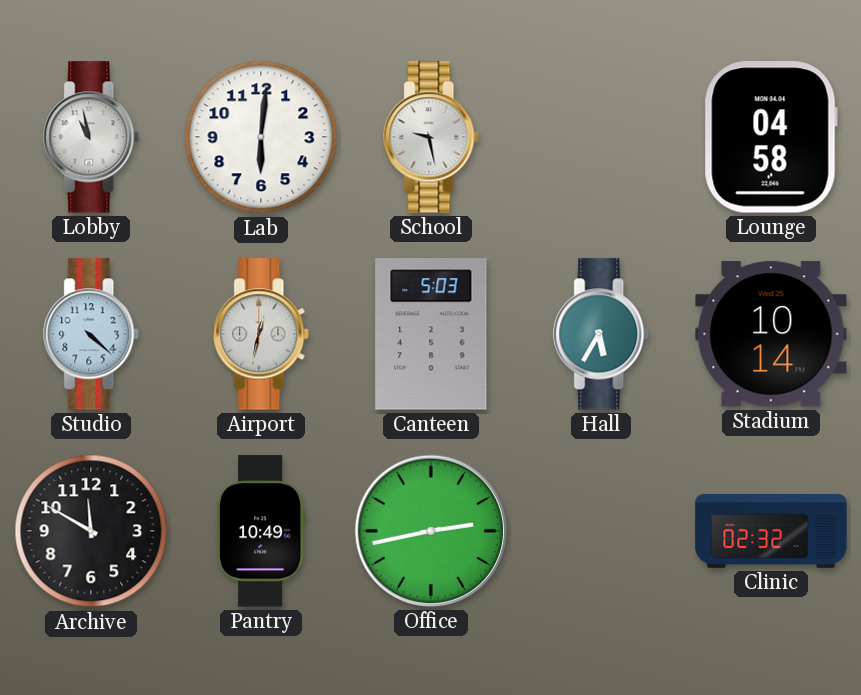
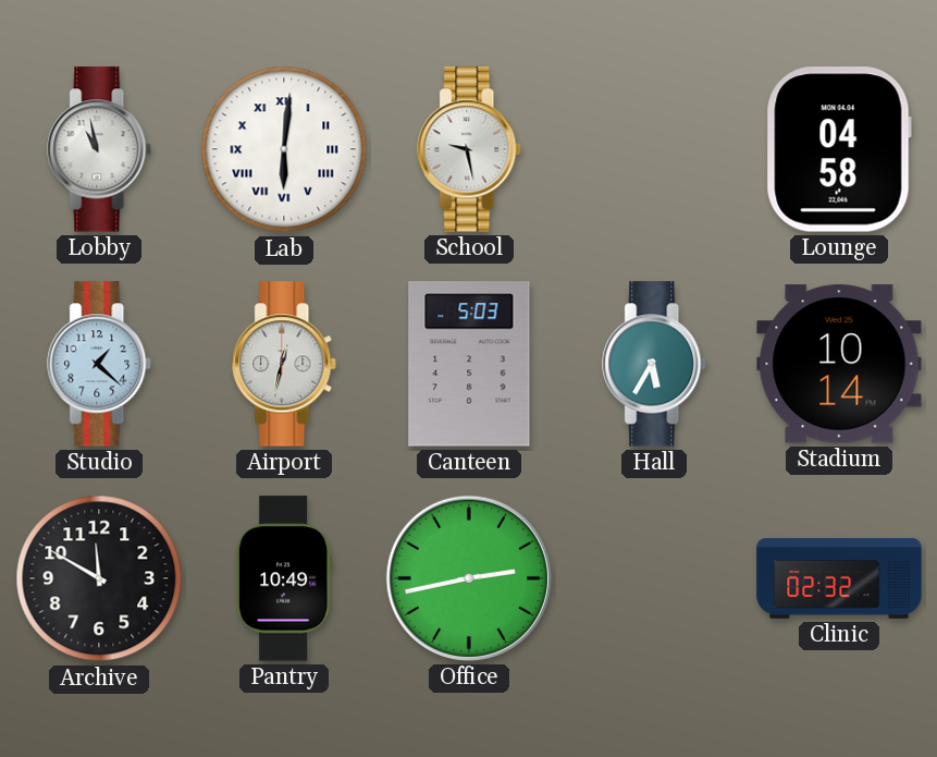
Lab numerals: Arabic -> Roman
Studio: 4:22 -> 1:22
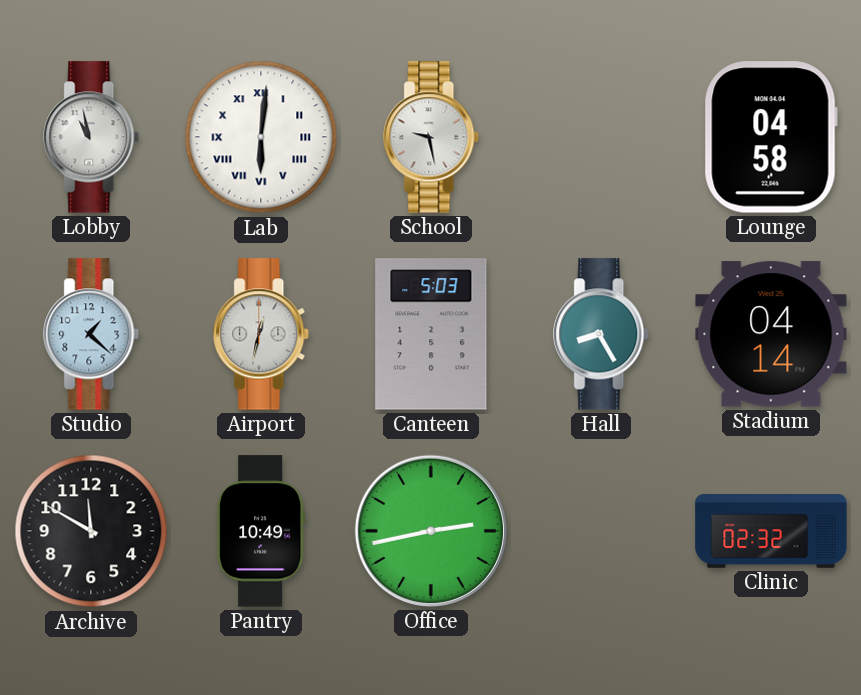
Hall: 5:35 -> 8:25
Stadium: 10:14 -> 04:14
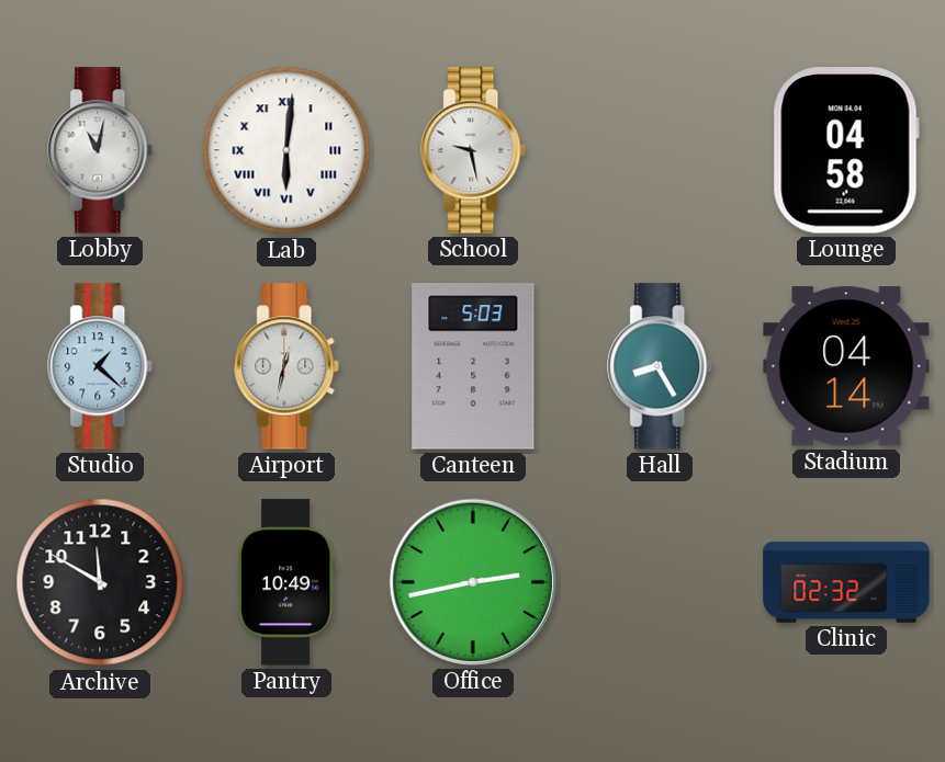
Lobby: 10:58 -> 11:02
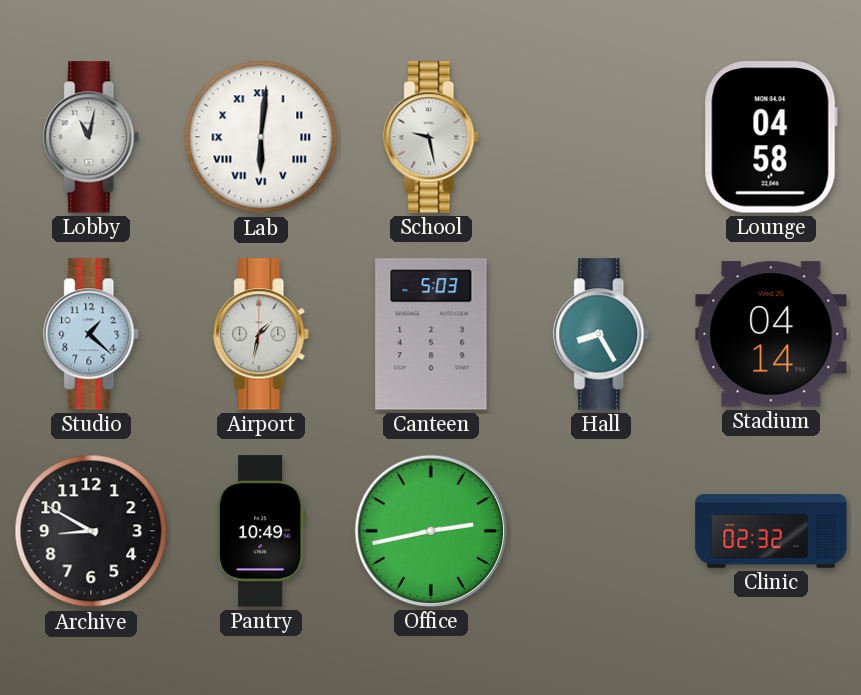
Airport: 12:32 -> 1:32
Archive: 11:50 -> 8:50
